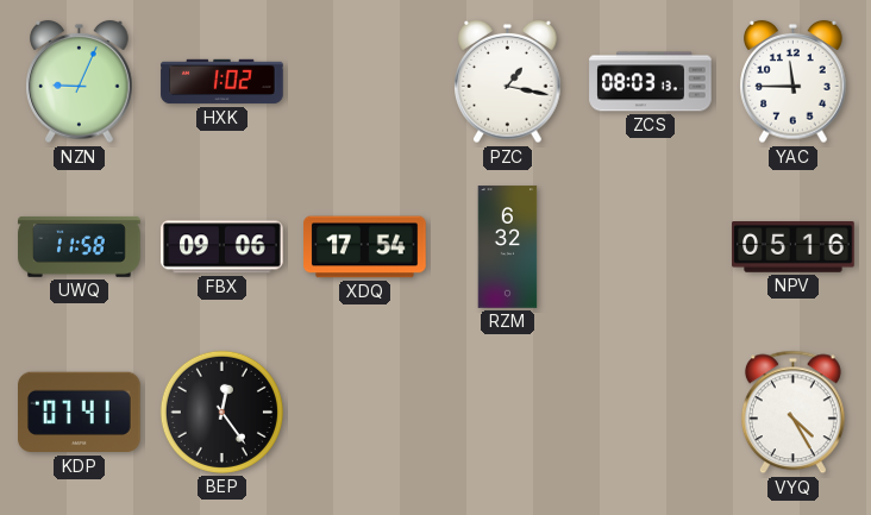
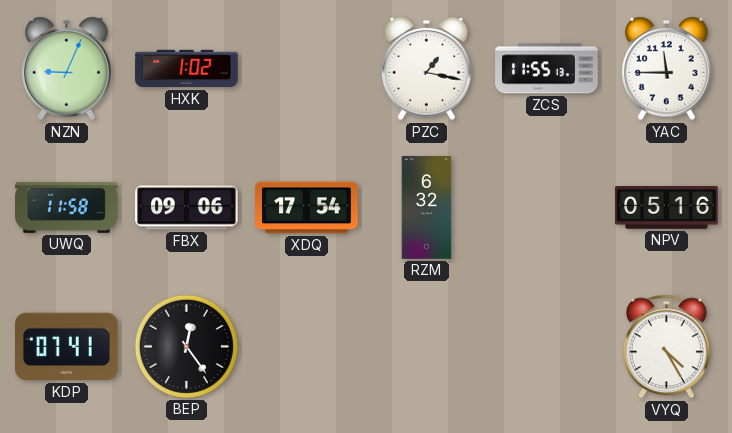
ZCS: 08:03 -> 11:55
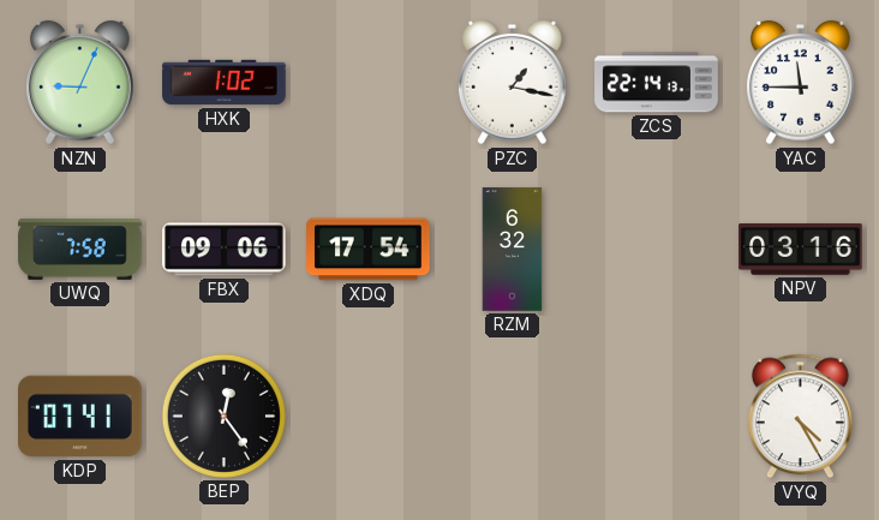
ZCS: 11:55 -> 22:14
UWQ: 11:58 -> 7:58
NPV: 05:16 -> 03:16
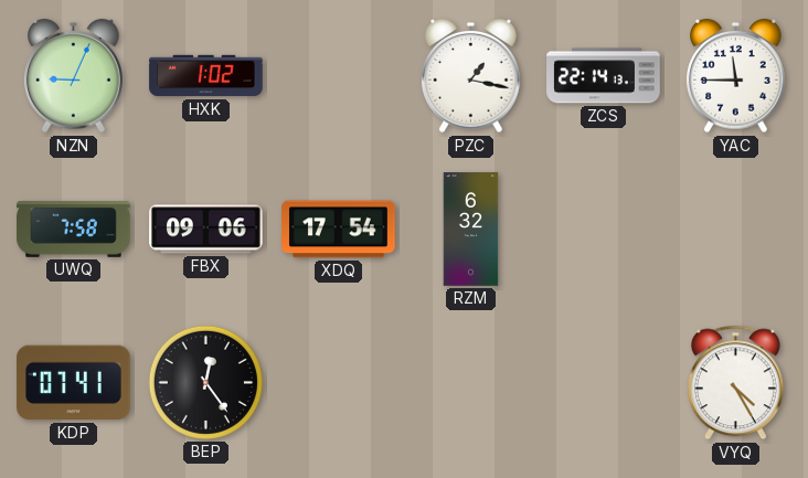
NPV: 03:16 -> none
